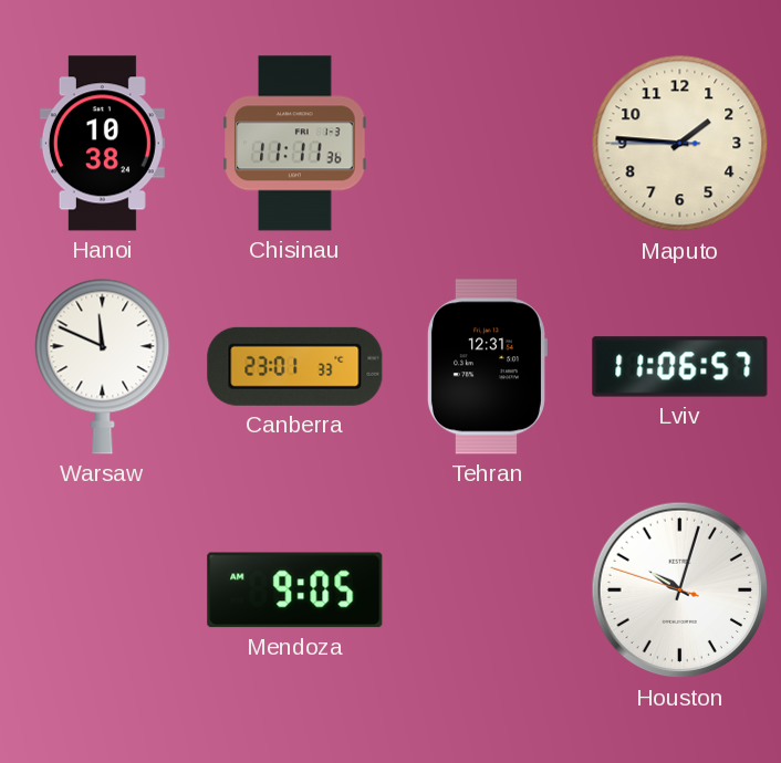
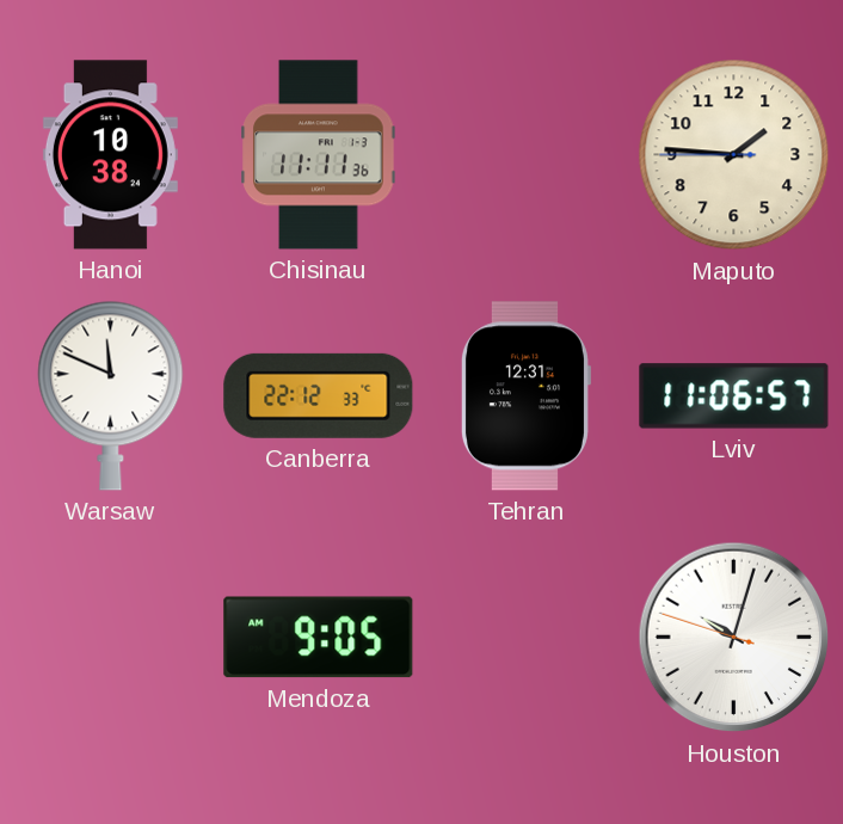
Canberra: 23:01 -> 22:12
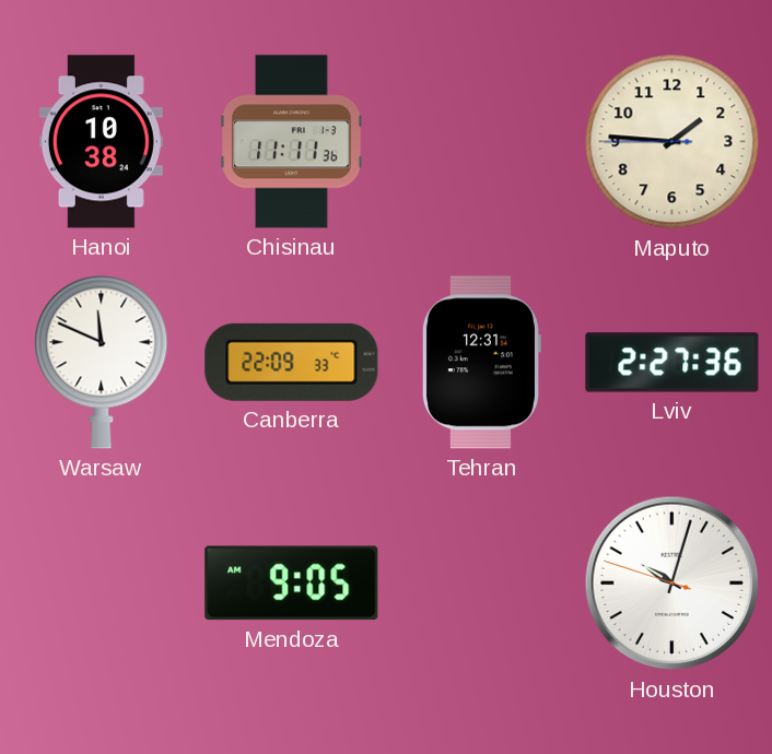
Canberra: 22:12 -> 22:09
Lviv: 11:06 -> 2:27
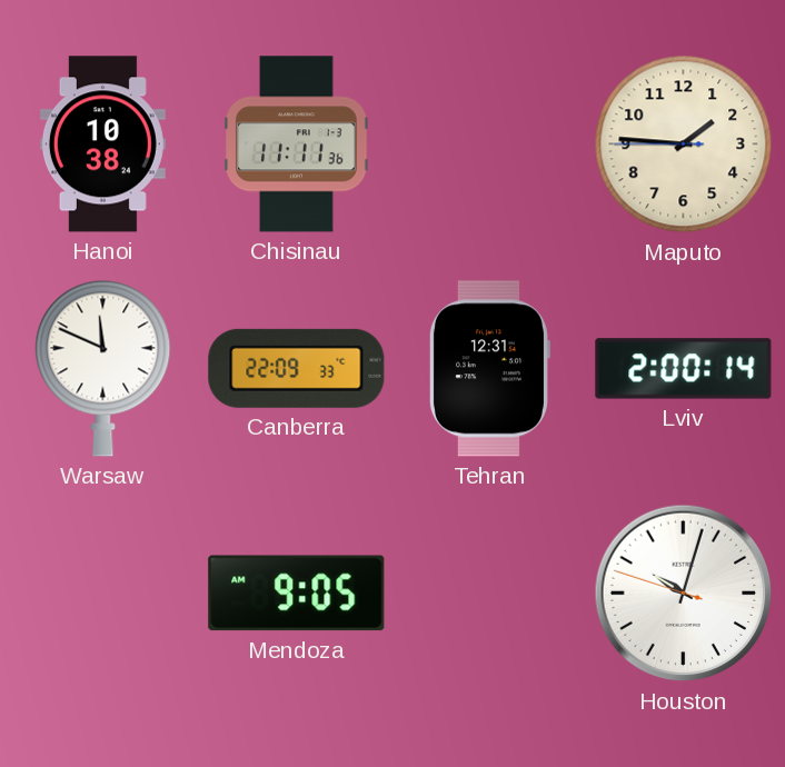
Lviv: 2:27 -> 2:00
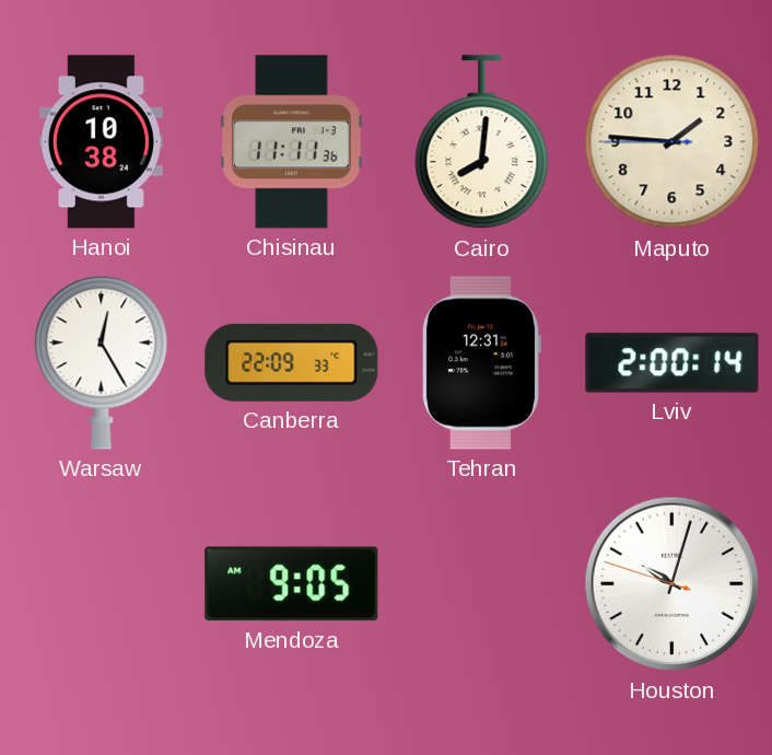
Cairo: none -> 8:01
Warsaw: 11:49 -> 12:25
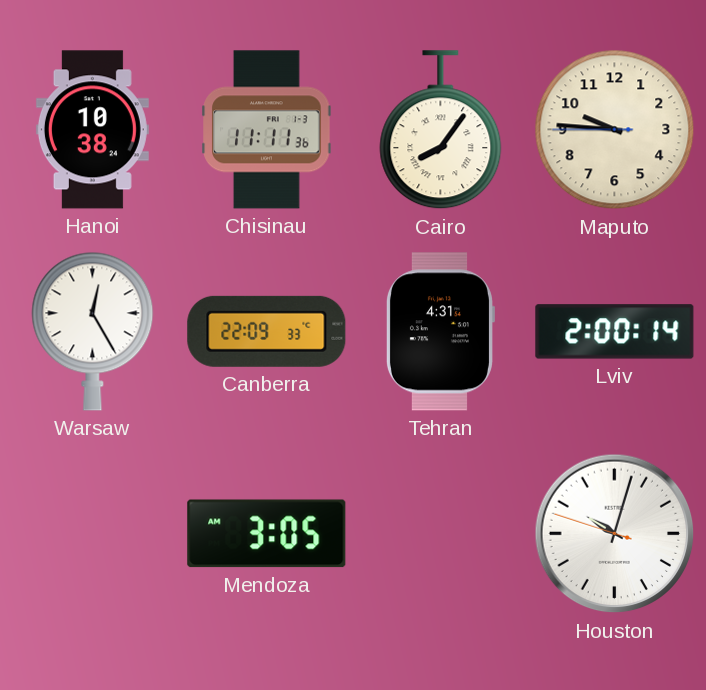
Cairo: 8:01 -> 8:06
Maputo: 1:45 -> 9:45
Tehran: 12:31 -> 4:31
Mendoza: 9:05 -> 3:05
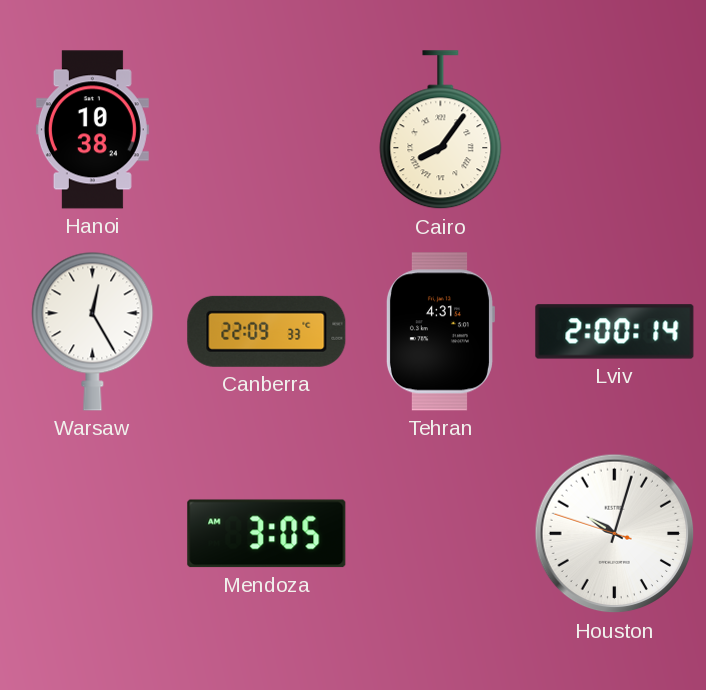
Chisinau: 11:11 -> none
Maputo: 9:45 -> none
